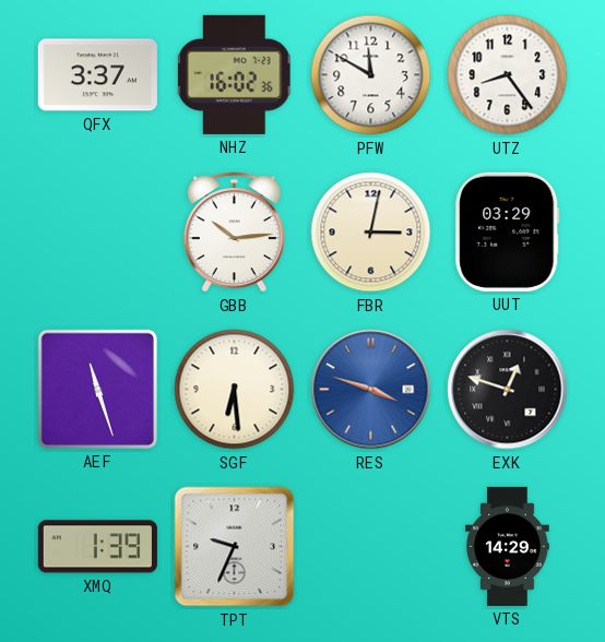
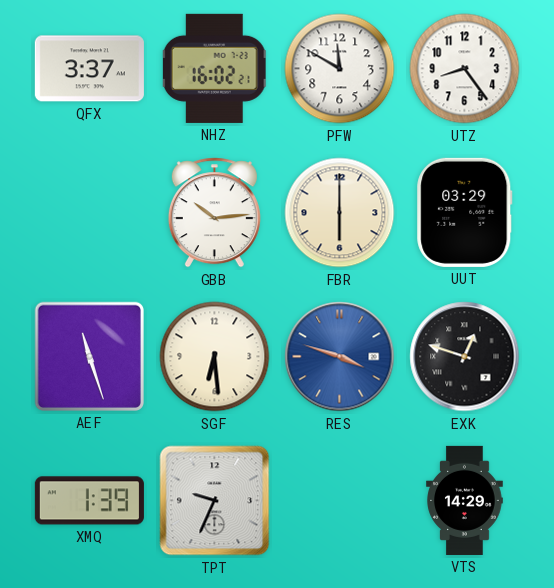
NHZ: 16:02:36 -> 16:02:21
FBR: 3:02 -> 6:00
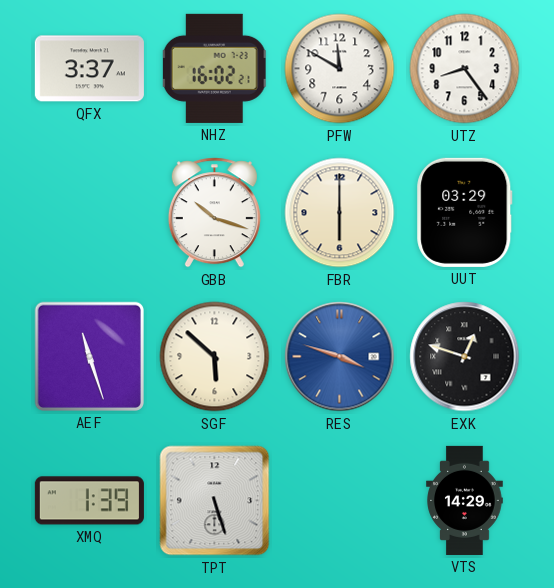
GBB: 10:14 -> 10:18
SGF: 6:29 -> 5:52
TPT: 9:34 -> 5:27
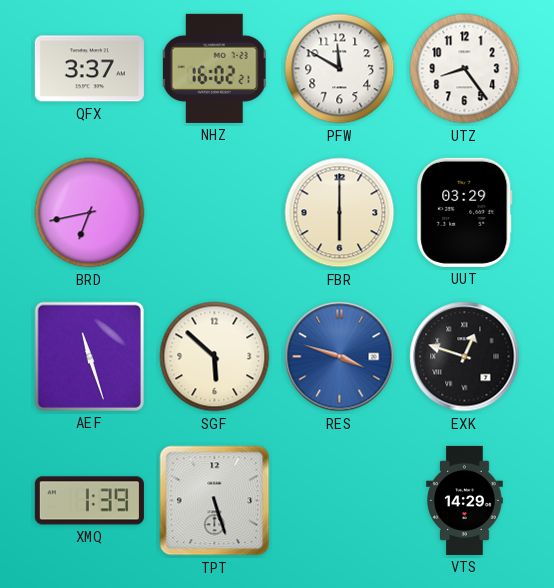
BRD: none -> 6:43
GBB: 10:18 -> none
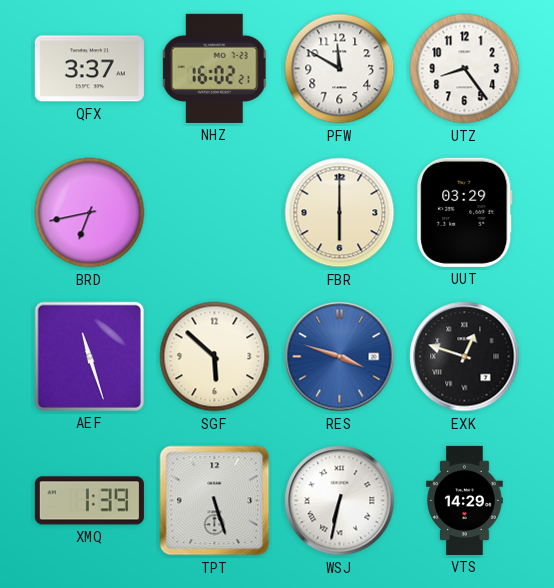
WSJ: none -> 6:32
